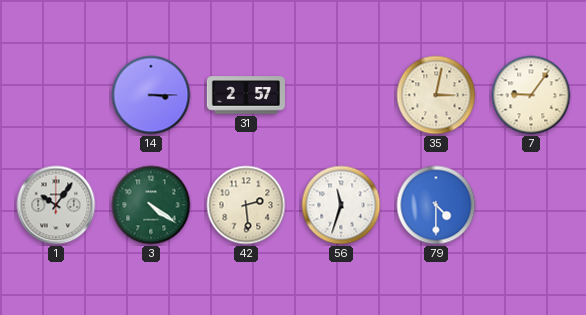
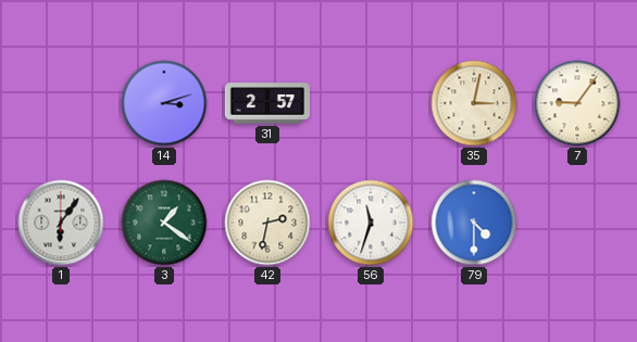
14: 3:15 -> 3:12
1: 10:06 -> 6:06
3: 4:21 -> 1:21
42: 2:29 -> 2:32
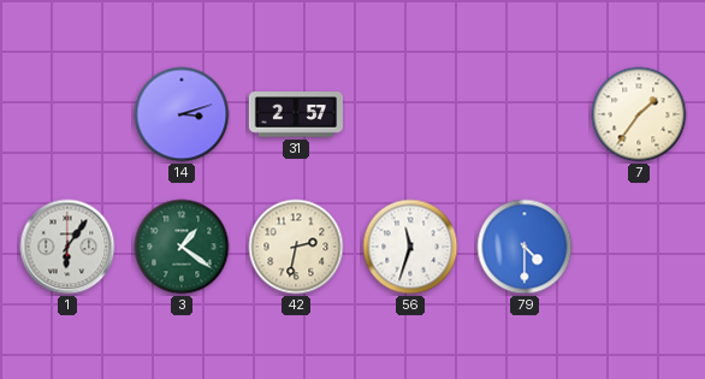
35: 3:02 -> none
7: 9:06 -> 1:36
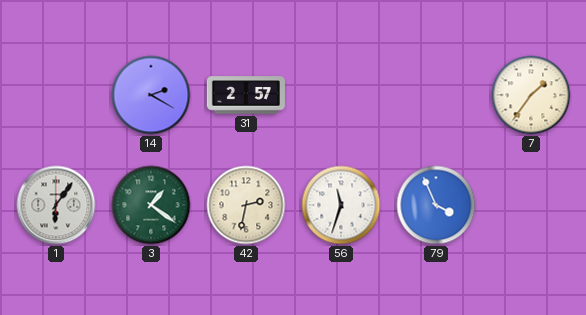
14: 3:12 -> 2:20
79: 4:30 -> 3:56
